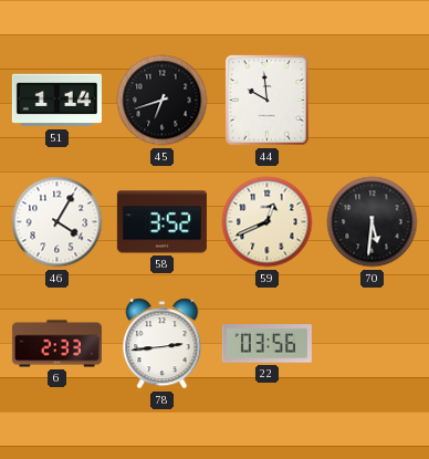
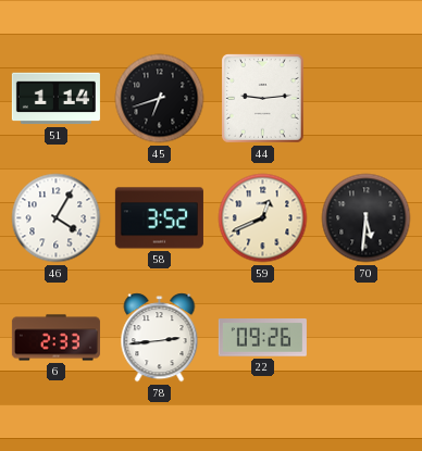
44: 9:59 -> 9:14
22: 03:56 -> 09:26
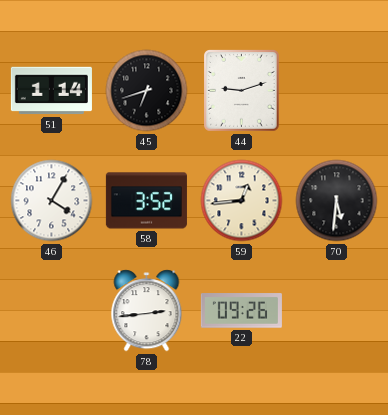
44: 9:14 -> 9:12
59: 12:41 -> 12:44
6: 2:33 -> none
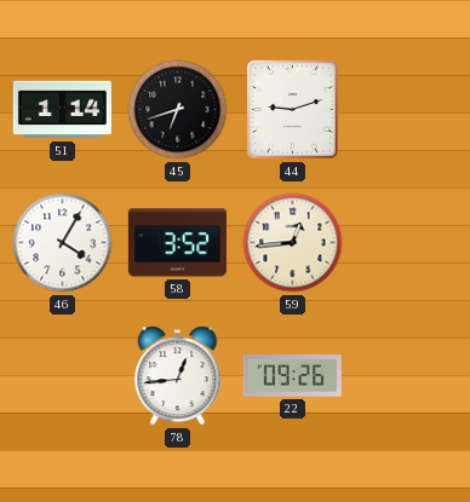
70: 5:31 -> none
78: 2:44 -> 12:44
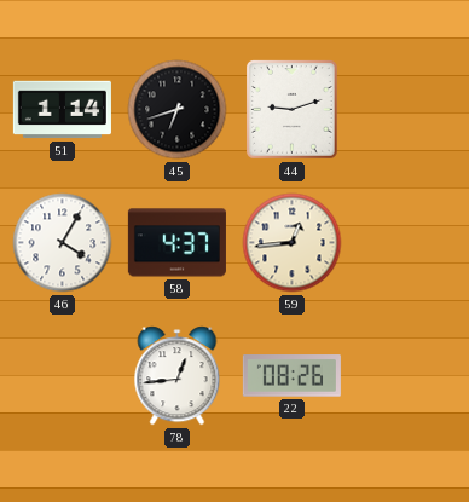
58: 3:52 -> 4:37
22: 09:26 -> 08:26
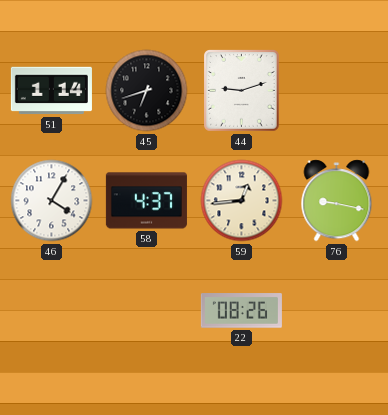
76: none -> 9:17
78: 12:44 -> none
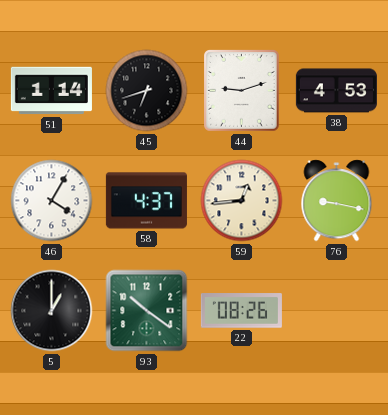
38: none -> 4:53
5: none -> 1:00
93: none -> 10:21
